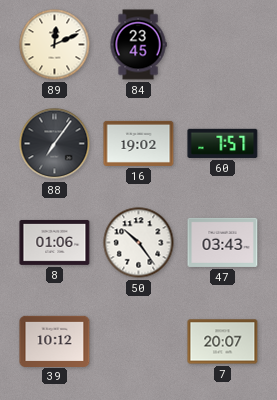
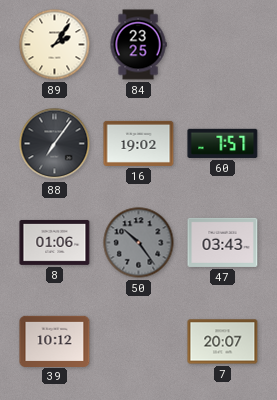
89: 12:11 -> 2:06
84: 23:45 -> 23:25
50 dial: white -> grey
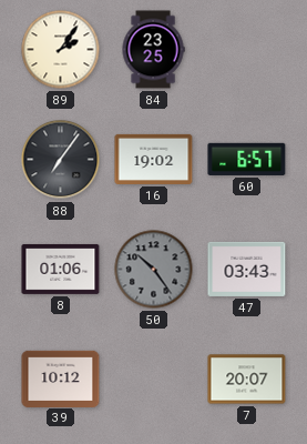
60: 7:57 -> 6:57
